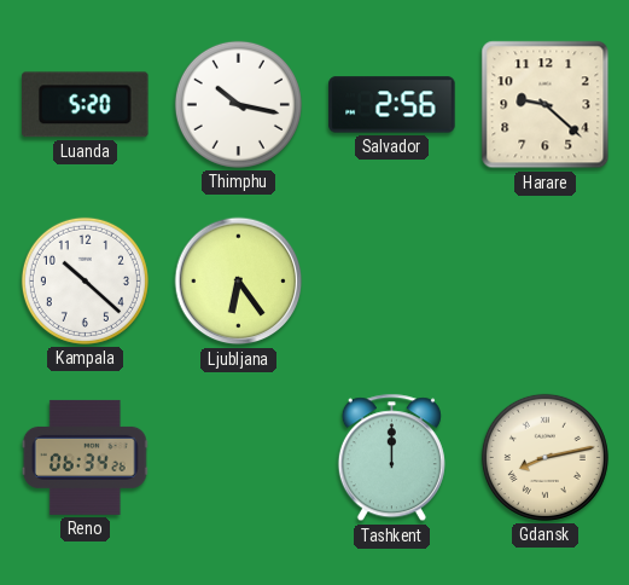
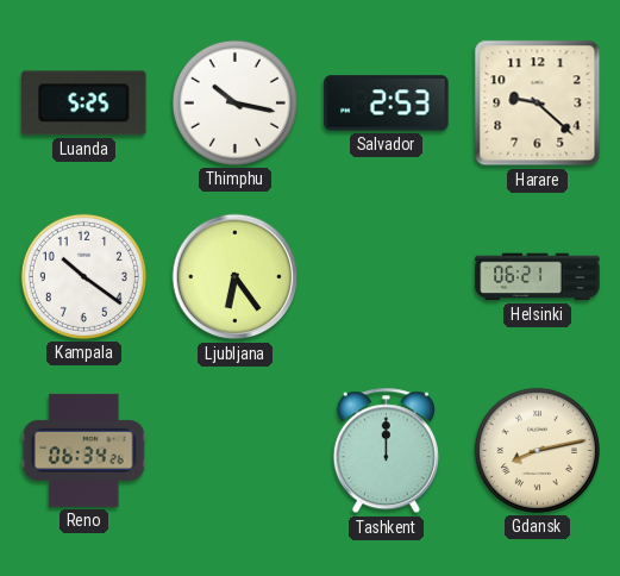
Luanda: 5:20 -> 5:25
Salvador: 2:56 -> 2:53
Kampala: 10:22 -> 10:21
Helsinki: none -> 06:21
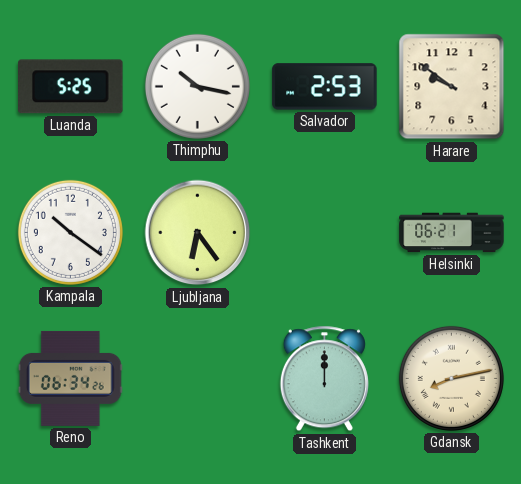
Harare: 9:22 -> 9:51
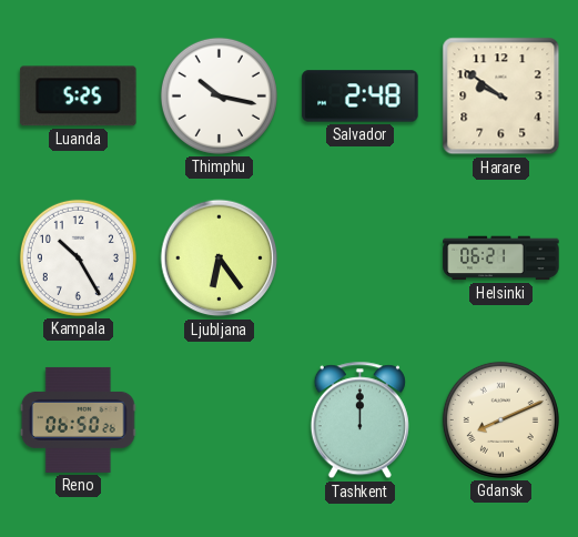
Salvador: 2:53 -> 2:48
Kampala: 10:21 -> 10:25
Reno: 06:34 -> 06:50
Gdansk: 8:13 -> 8:11
